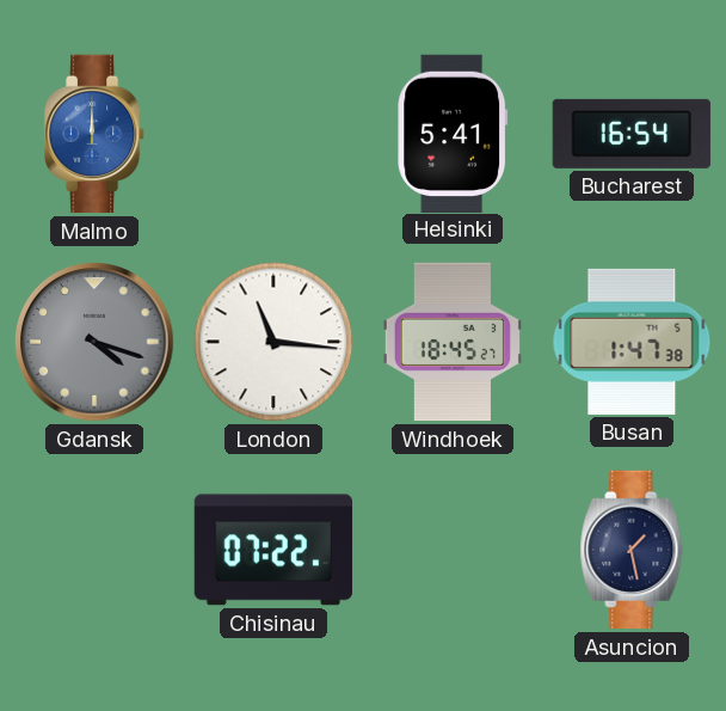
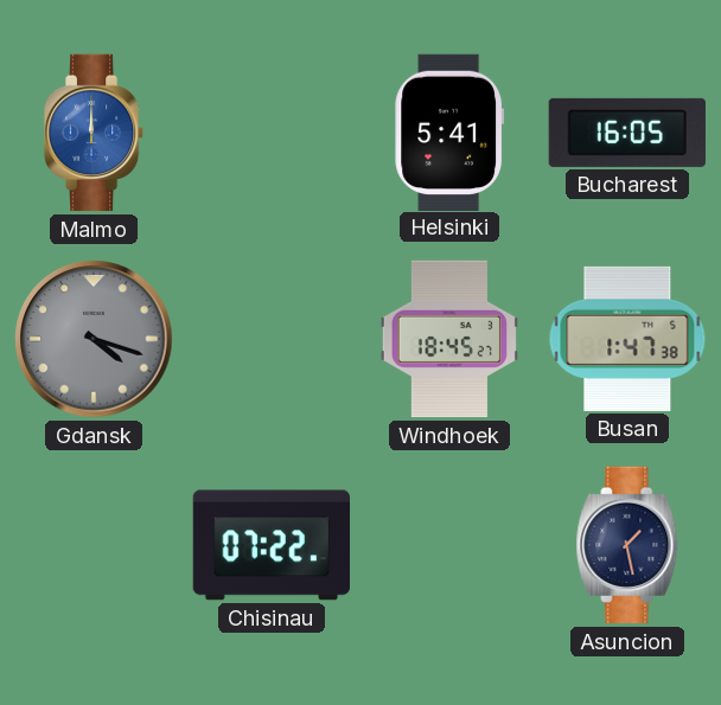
Bucharest: 16:54 -> 16:05
London: 11:16 -> none
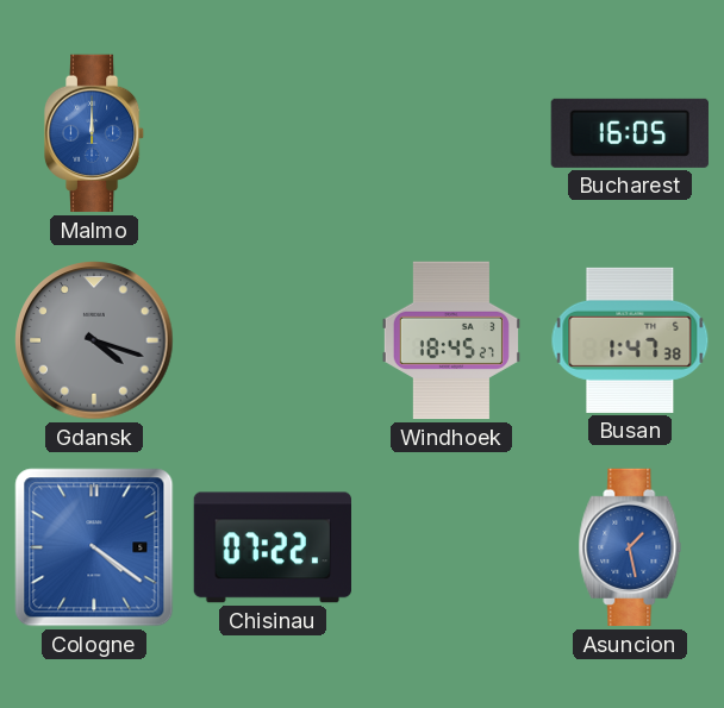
Helsinki: 5:41 -> none
Cologne: none -> 4:21
Asuncion dial: navy -> blue
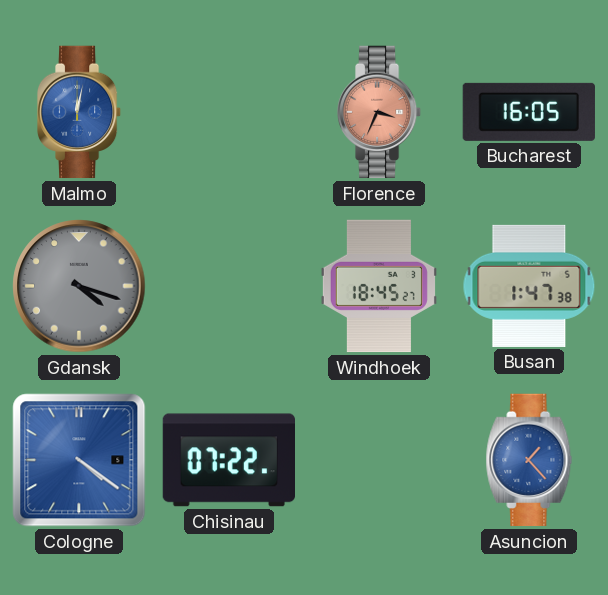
Malmo: 12:00 -> 12:02
Florence: none -> 3:34
Asuncion: 1:28 -> 1:23
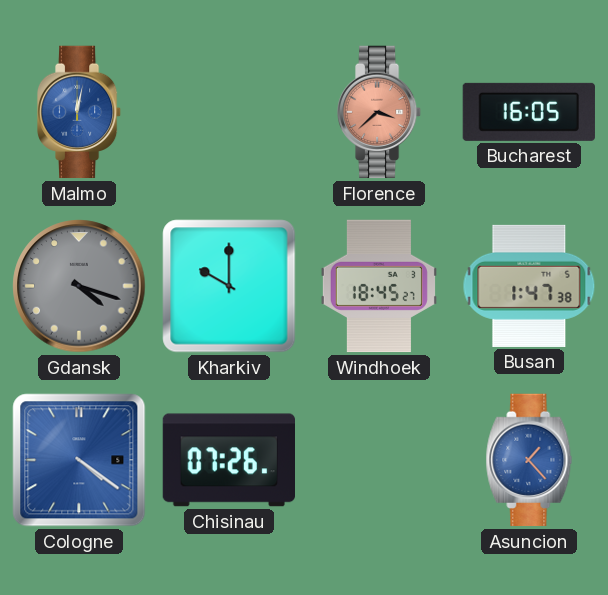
Florence: 3:34 -> 3:38
Kharkiv: none -> 10:00
Chisinau: 07:22 -> 07:26
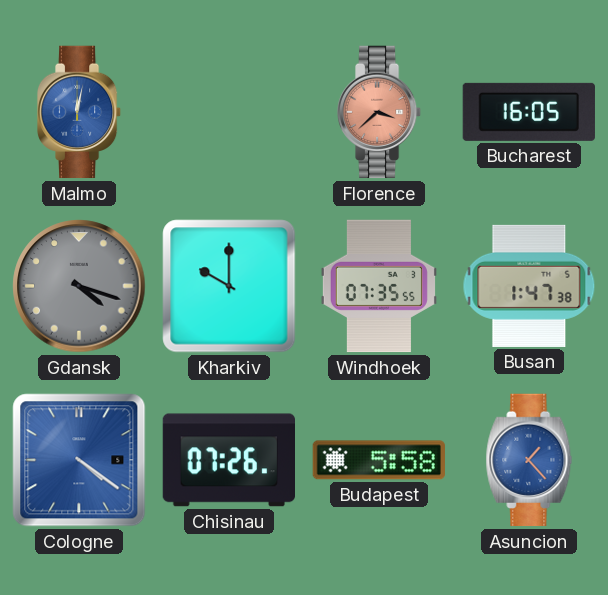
Windhoek: 18:45 -> 07:35
Budapest: none -> 5:58
